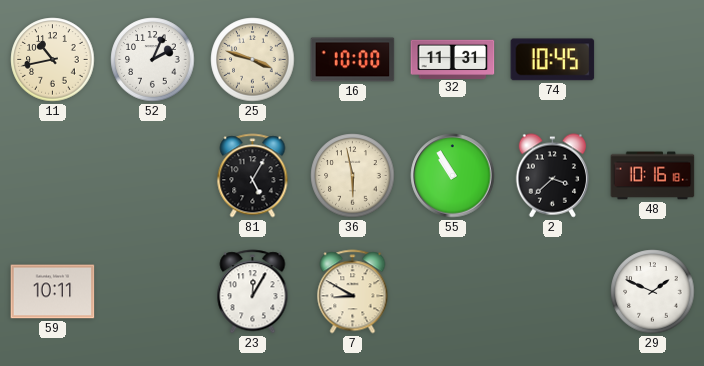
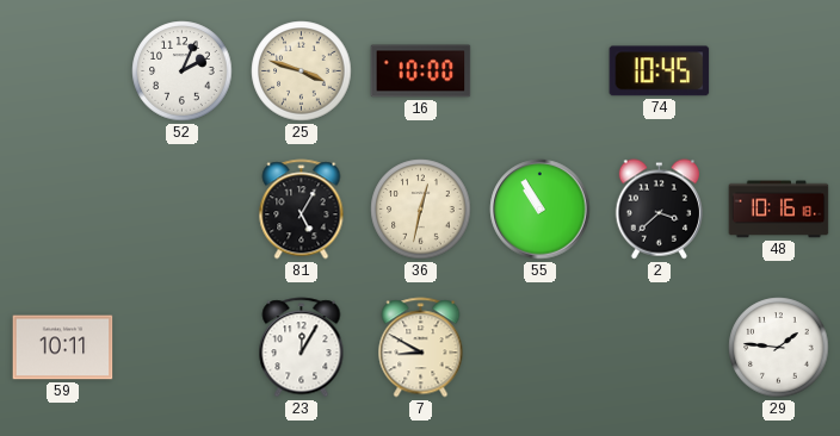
11: 10:43 -> none
32: 11:31 -> none
36: 5:58 -> 12:32
29: 1:49 -> 1:46
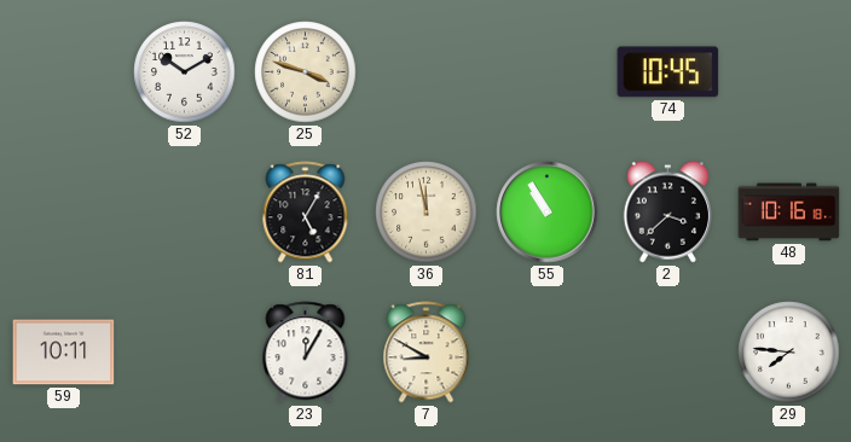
52: 2:04 -> 10:10
16: 10:00 -> none
36: 12:32 -> 11:58
29: 1:46 -> 7:46
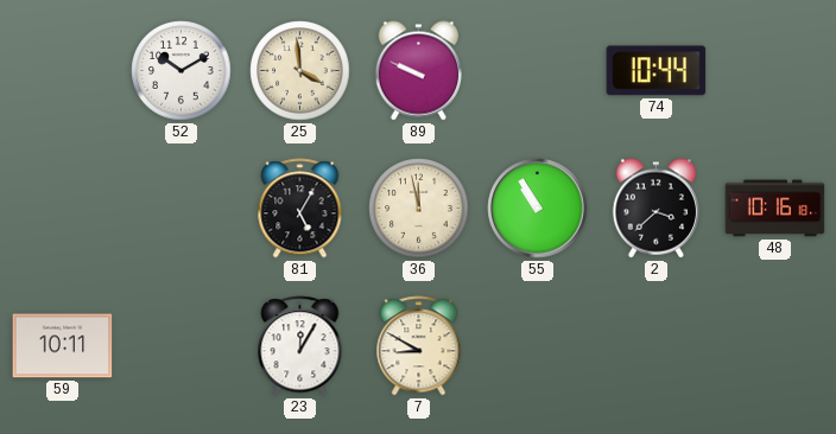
25: 3:48 -> 3:59
89: none -> 9:49
74: 10:45 -> 10:44
29: 7:46 -> none
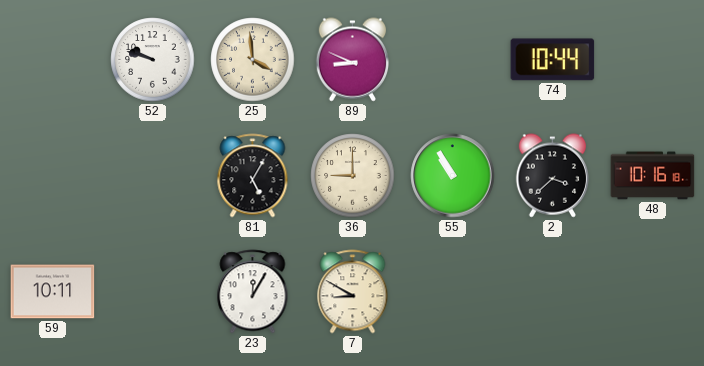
52: 10:10 -> 9:48
89: 9:49 -> 8:49
36: 11:58 -> 9:00
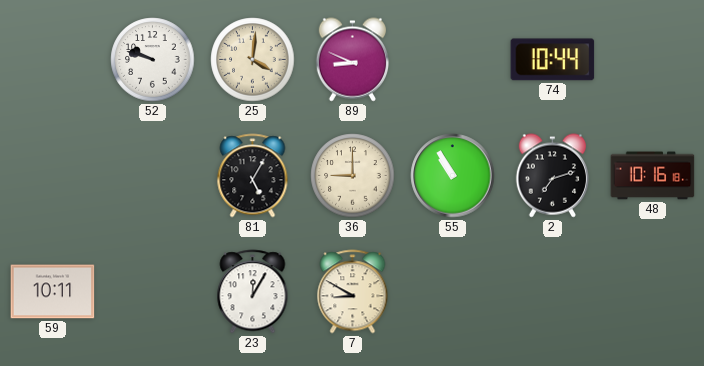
25: 3:59 -> 4:01
2: 3:38 -> 7:12
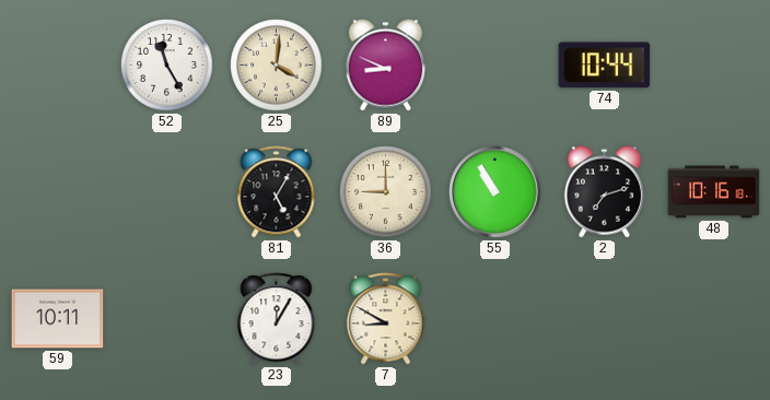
52: 9:48 -> 11:25
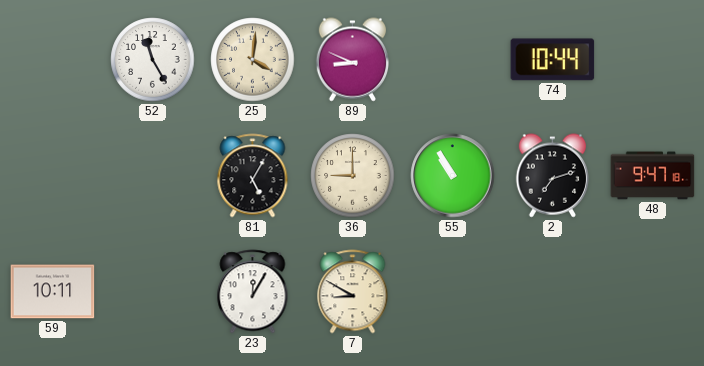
48: 10:16 -> 9:47
